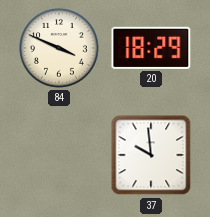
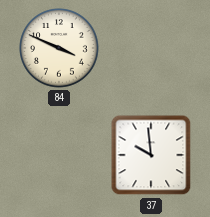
20: 18:29 -> none
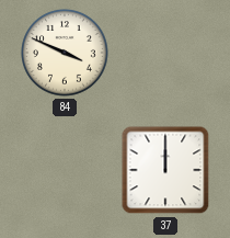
37: 9:59 -> 12:00
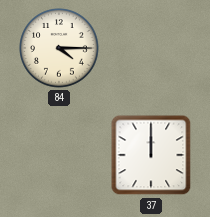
84: 3:49 -> 4:15
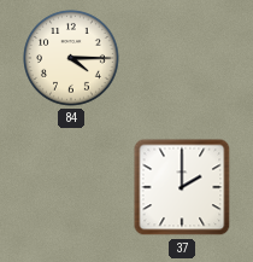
37: 12:00 -> 2:00
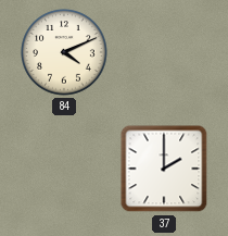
84: 4:15 -> 4:11
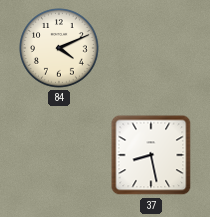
37: 2:00 -> 8:28
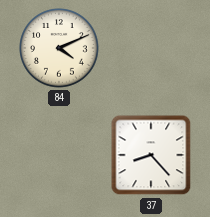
37: 8:28 -> 8:23
